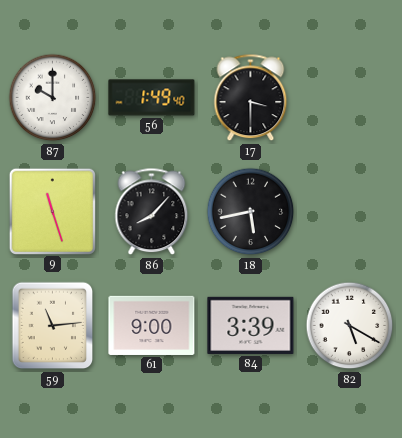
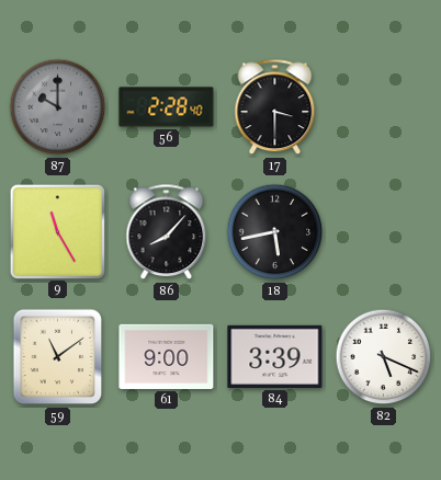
87 dial: white -> grey
56: 1:49 -> 2:28
9: 11:27 -> 11:25
59: 11:14 -> 11:09
82: 5:20 -> 5:19
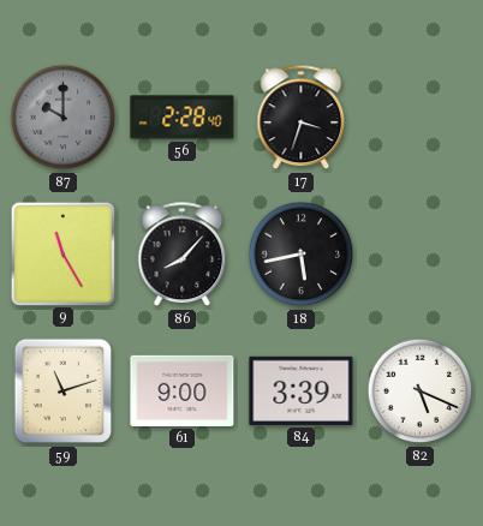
17: 3:30 -> 3:33
59: 11:09 -> 11:12
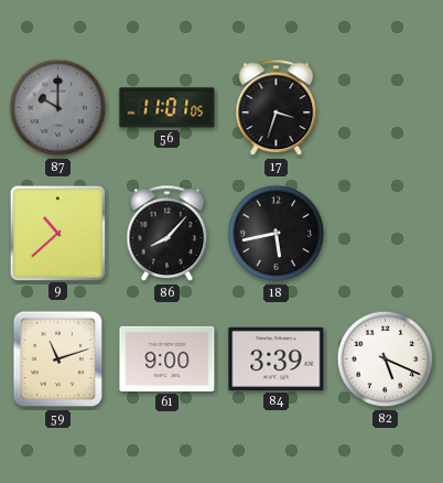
56: 2:28 -> 11:01
9: 11:25 -> 10:38
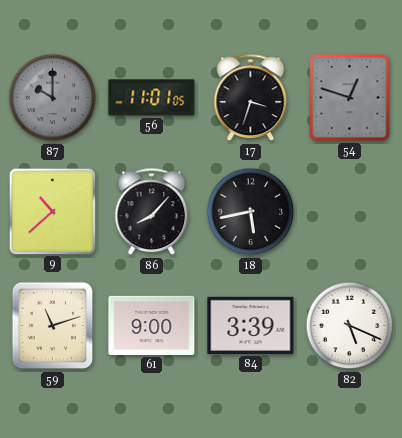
54: none -> 12:48
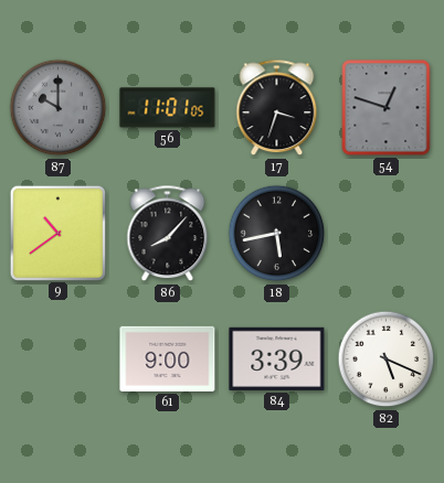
9: 10:38 -> 10:39
59: 11:12 -> none
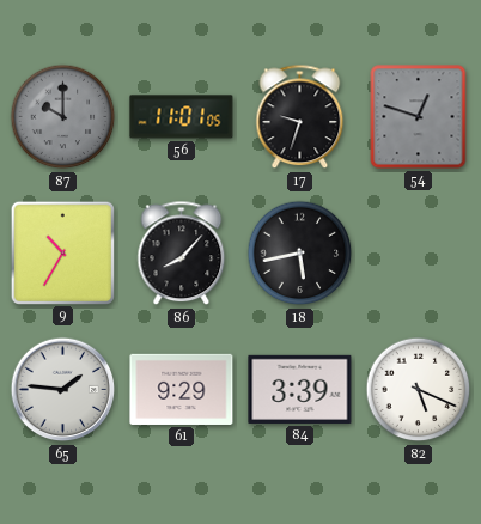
17: 3:33 -> 9:33
9: 10:39 -> 10:35
65: none -> 1:46
61: 9:00 -> 9:29
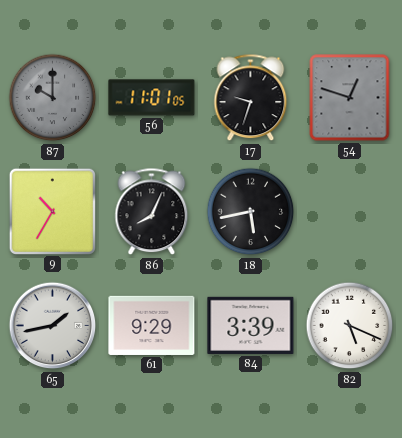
86: 8:07 -> 8:04
65: 1:46 -> 1:43
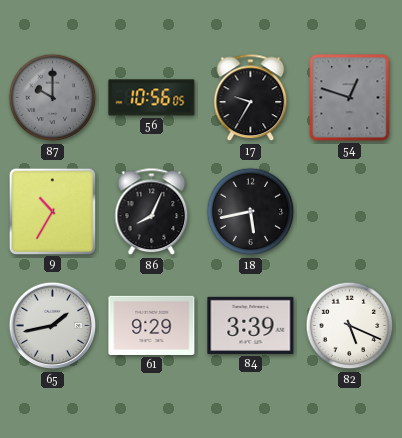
56: 11:01 -> 10:56
17: 9:33 -> 9:35
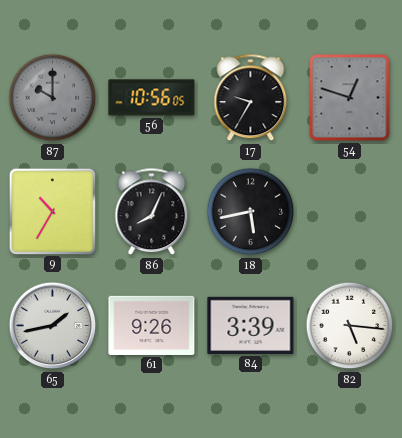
61: 9:29 -> 9:26
82: 5:19 -> 5:16
